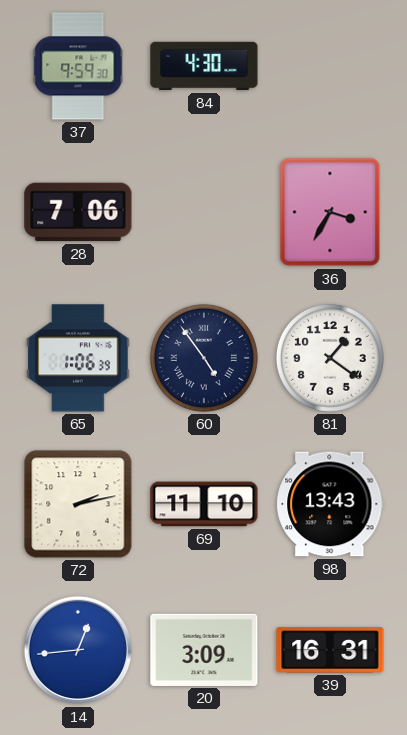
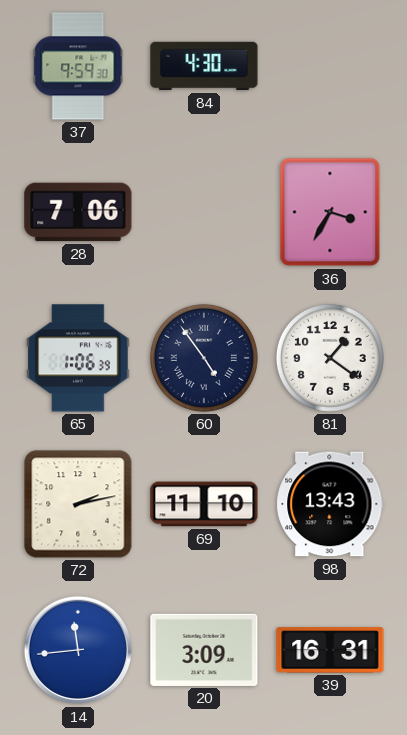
14: 12:44 -> 11:44
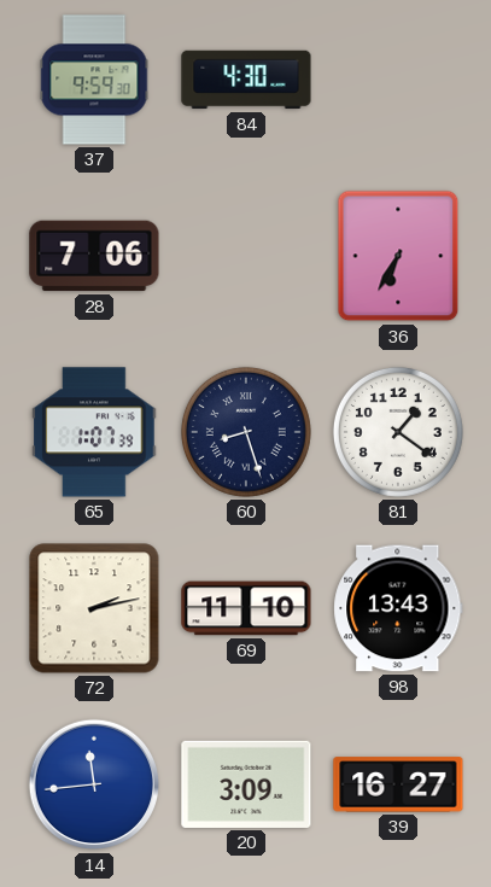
36: 3:35 -> 6:35
65: 1:06 -> 1:07
60: 4:54 -> 8:27
39: 16:31 -> 16:27
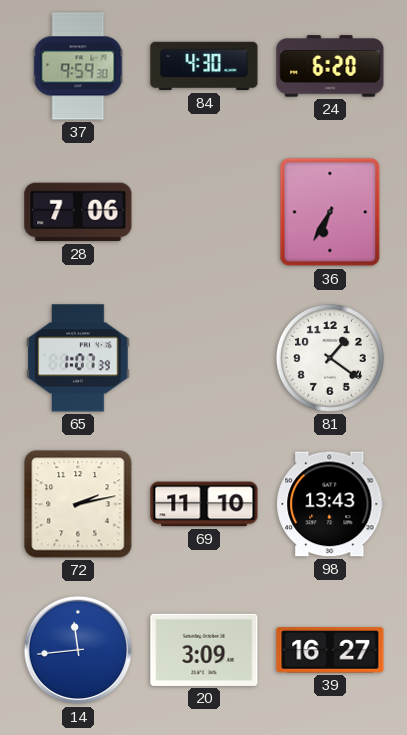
24: none -> 6:20
60: 8:27 -> none
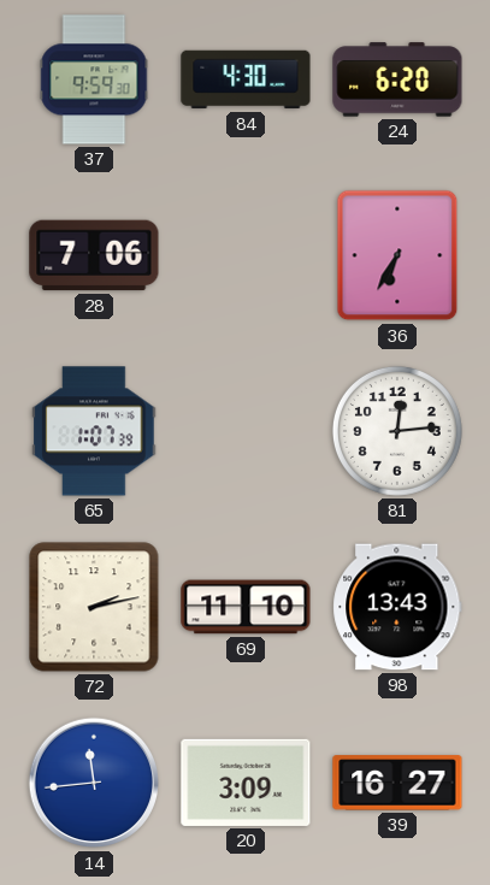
81: 1:21 -> 12:14
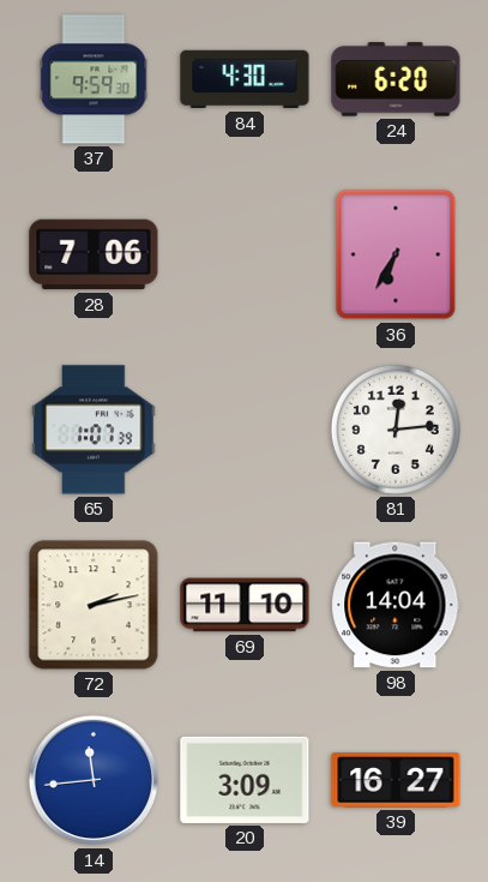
98: 13:43 -> 14:04
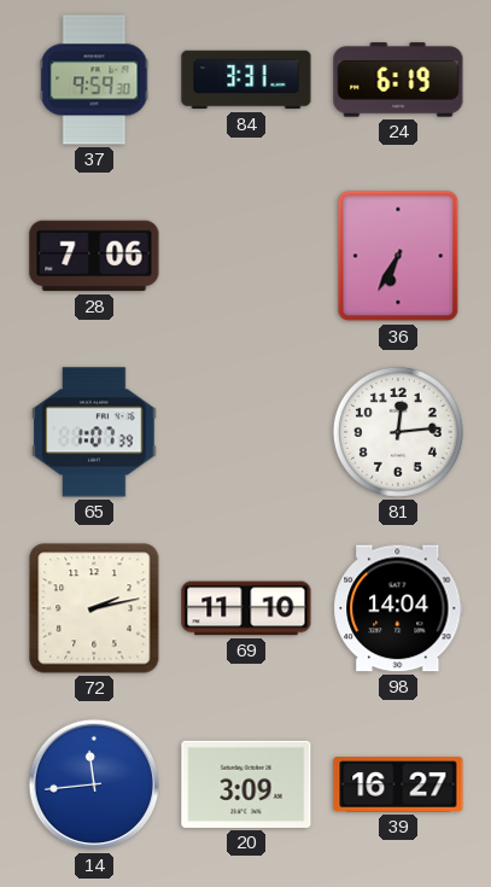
84: 4:30 -> 3:31
24: 6:20 -> 6:19
